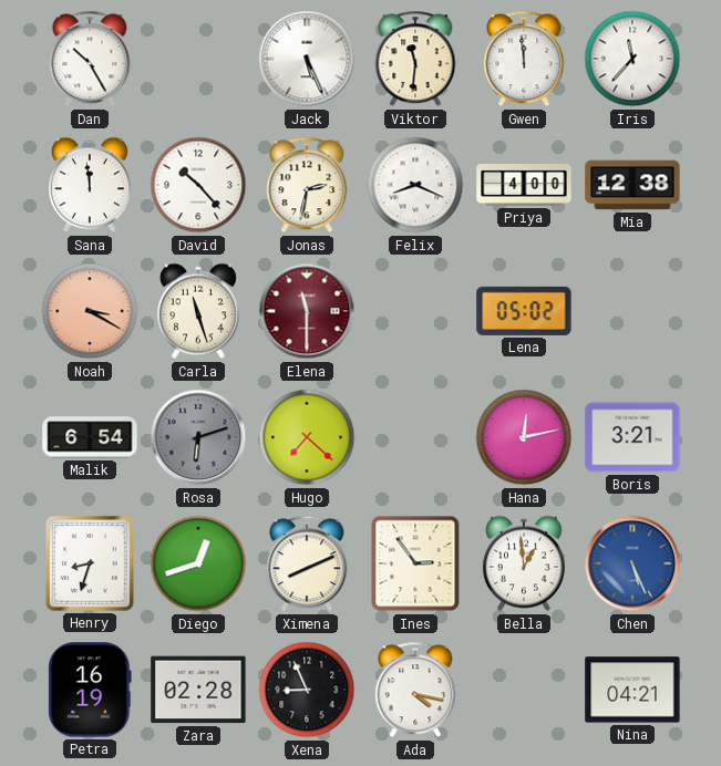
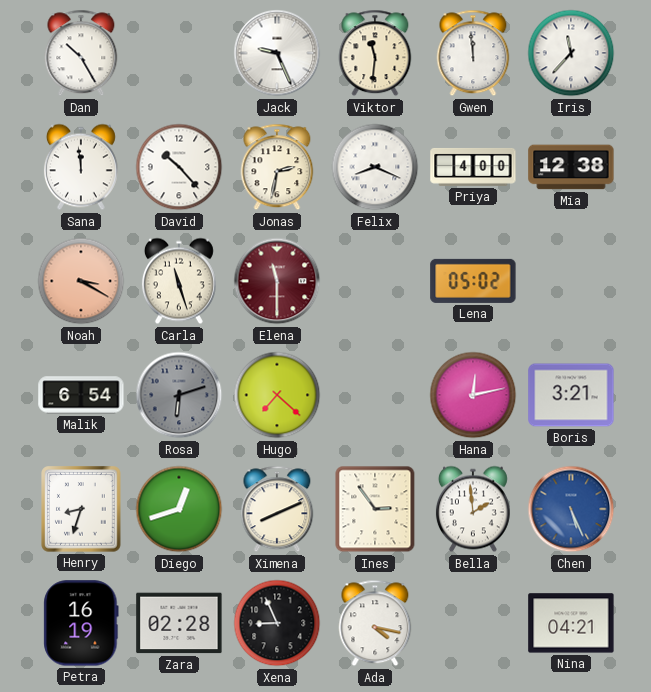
Jack: 5:26 -> 9:26
Bella: 12:59 -> 1:59
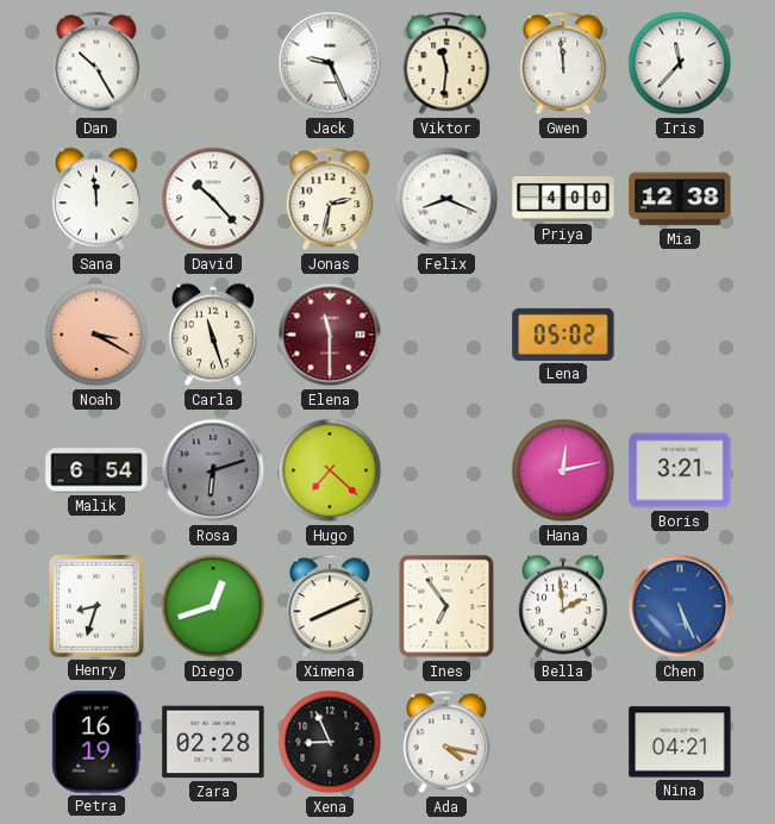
Ines: 2:54 -> 6:54
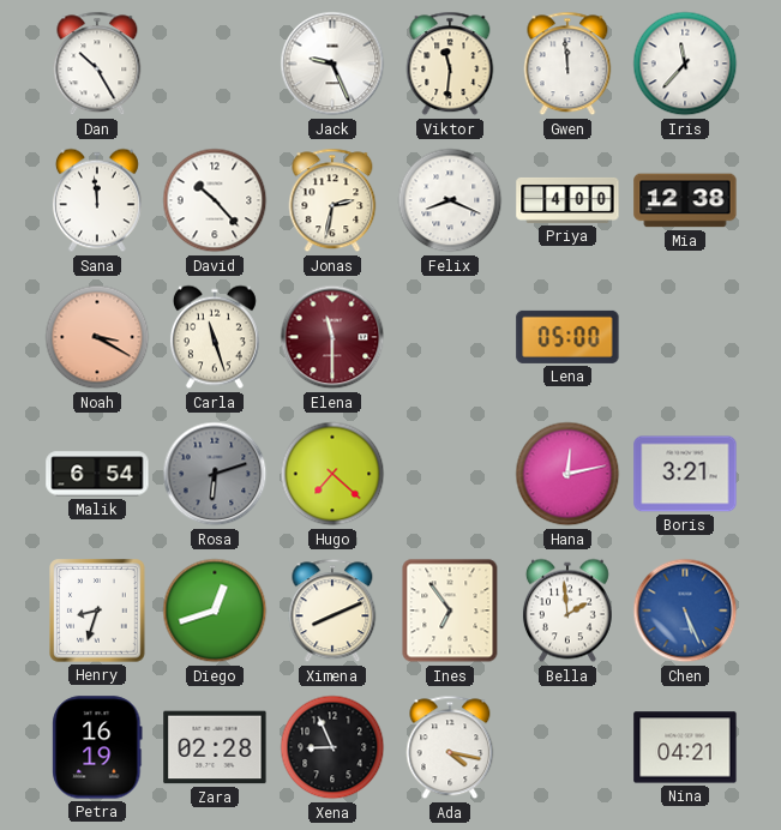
Lena: 05:02 -> 05:00
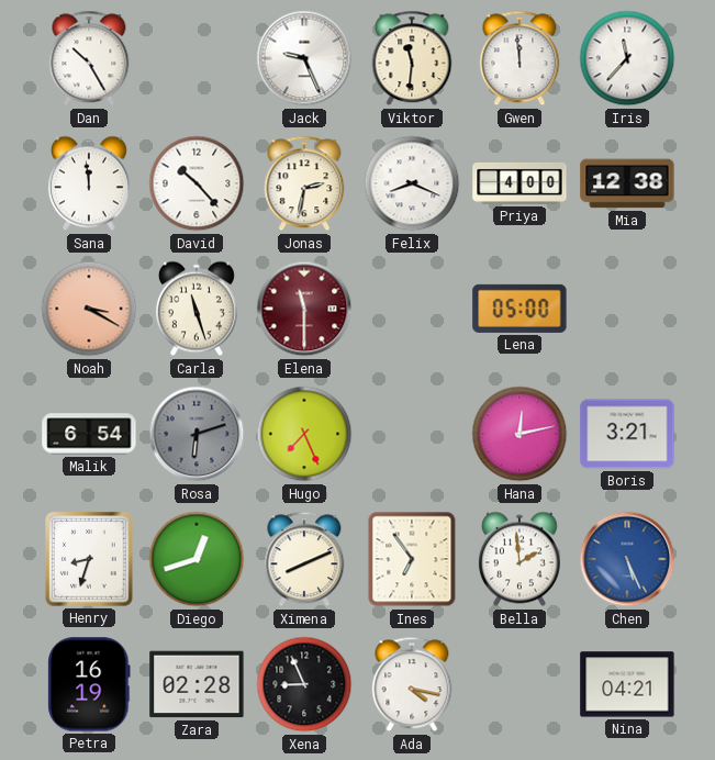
Hugo: 7:22 -> 7:26
